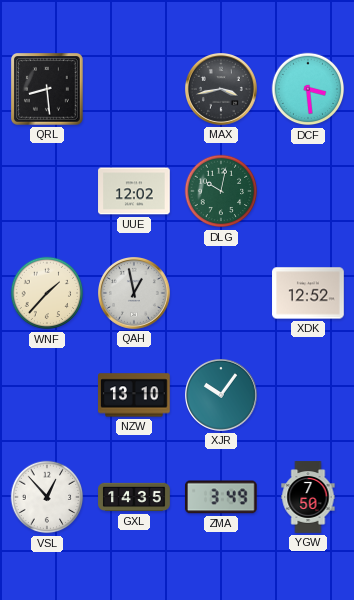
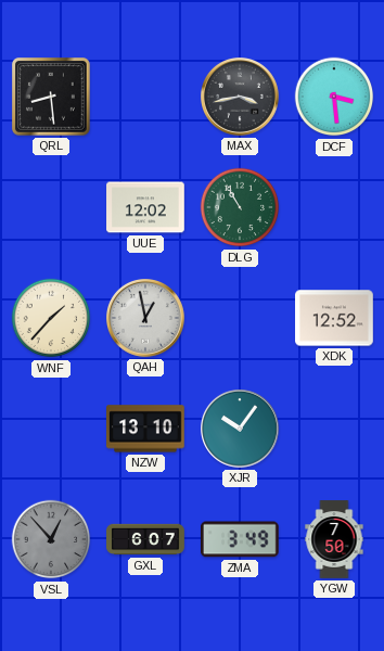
DLG: 10:02 -> 10:55
VSL dial: white -> grey
GXL: 14:35 -> 6:07
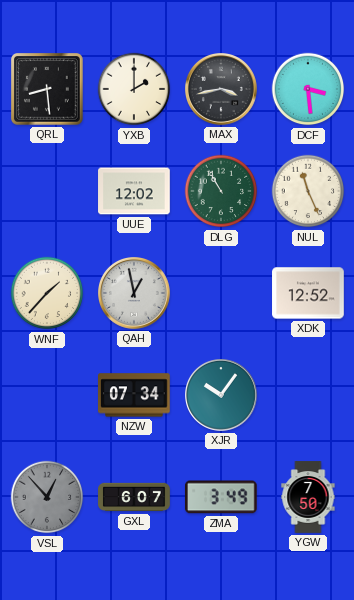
YXB: none -> 2:00
NUL: none -> 11:26
NZW: 13:10 -> 07:34
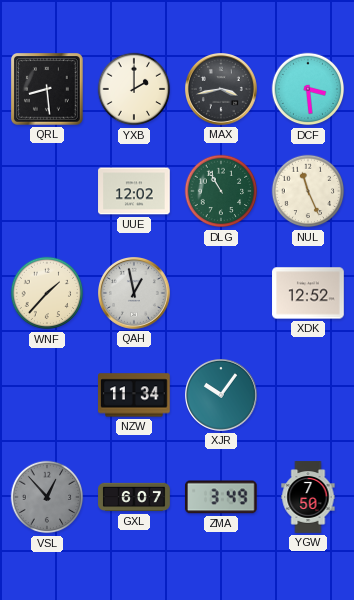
NZW: 07:34 -> 11:34
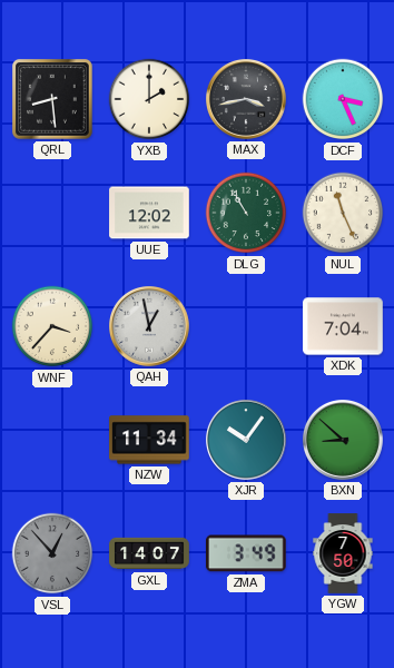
DCF: 3:29 -> 3:26
WNF: 1:37 -> 3:37
XDK: 12:52 -> 7:04
BXN: none -> 8:52
GXL: 6:07 -> 14:07
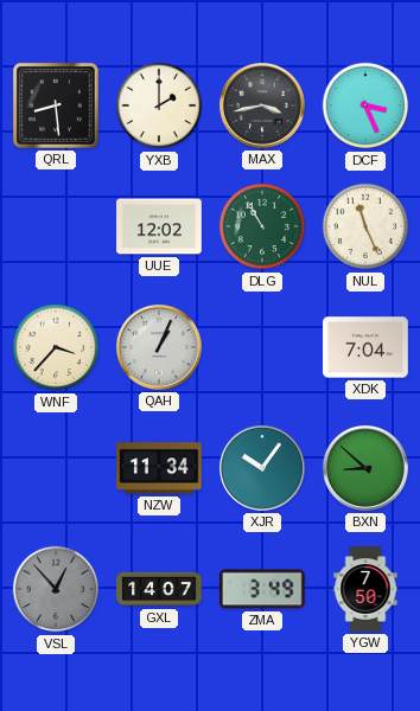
QAH: 12:58 -> 1:04
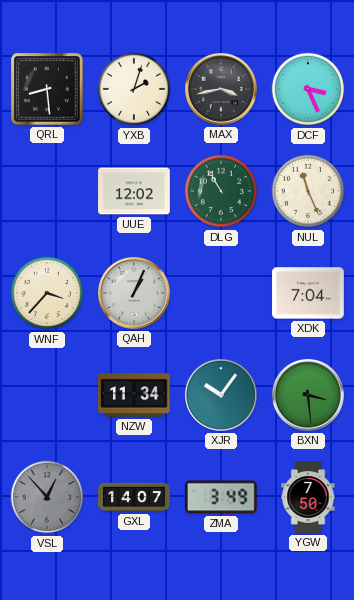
YXB: 2:00 -> 2:03
BXN: 8:52 -> 3:29
